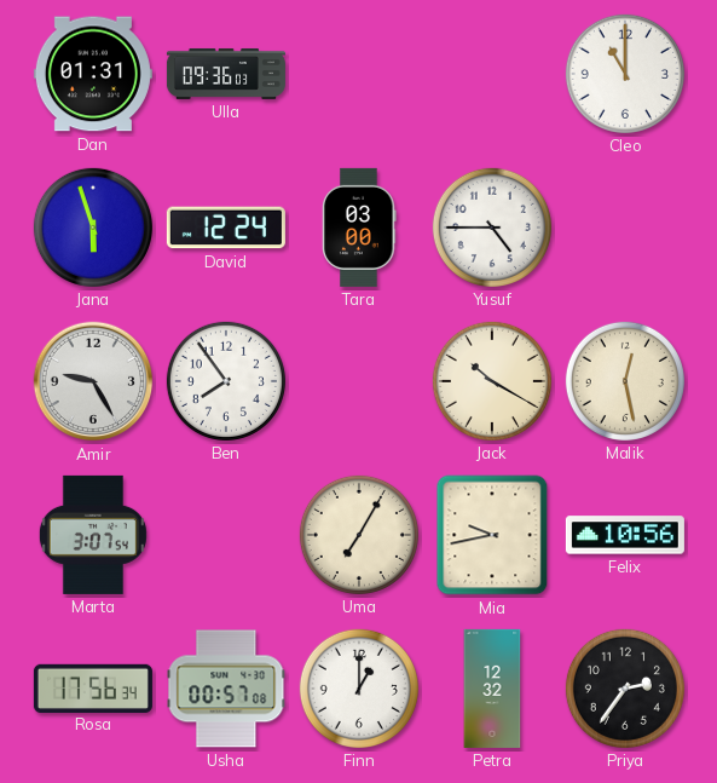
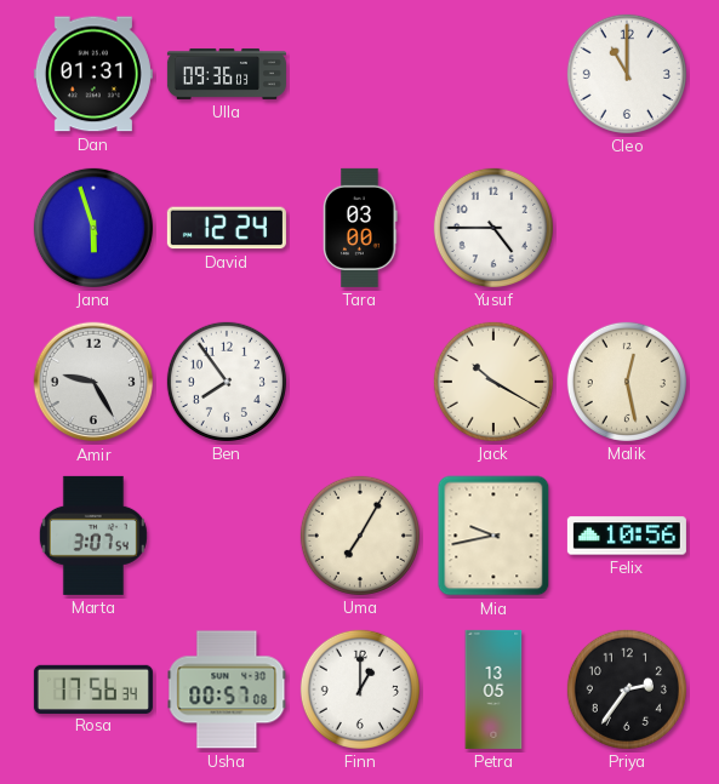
Petra: 12:32 -> 13:05
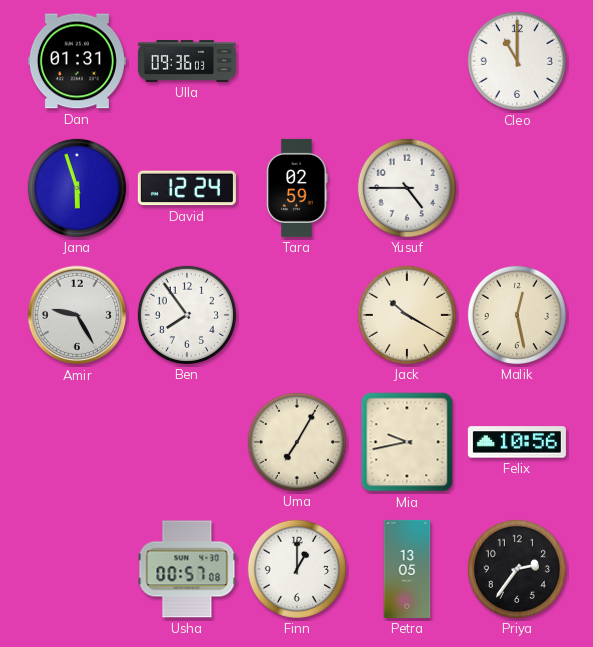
Tara: 03:00 -> 02:59
Marta: 3:07 -> none
Rosa: 17:56 -> none
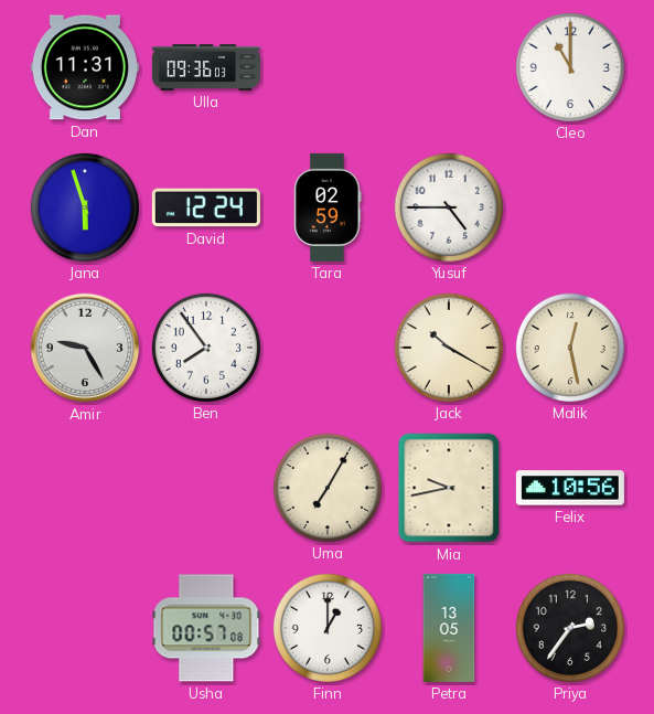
Dan: 01:31 -> 11:31
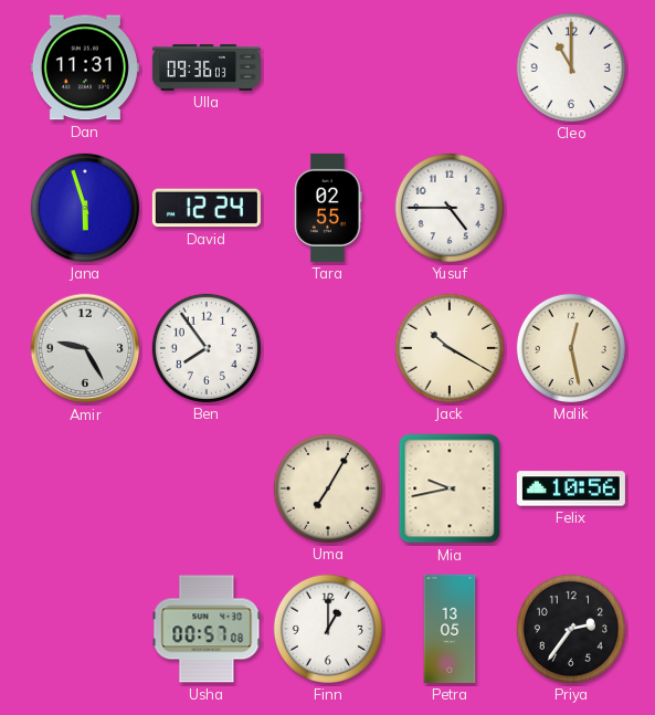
Tara: 02:59 -> 02:55
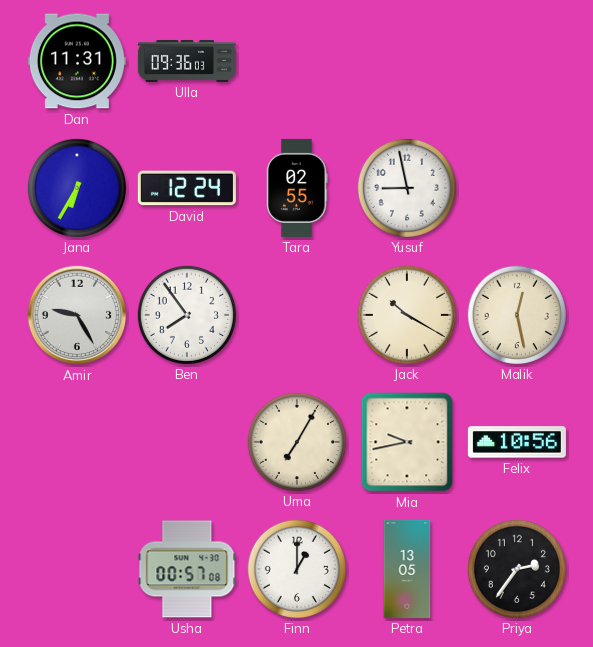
Cleo: 11:00 -> none
Jana: 5:57 -> 6:35
Yusuf: 4:45 -> 8:58
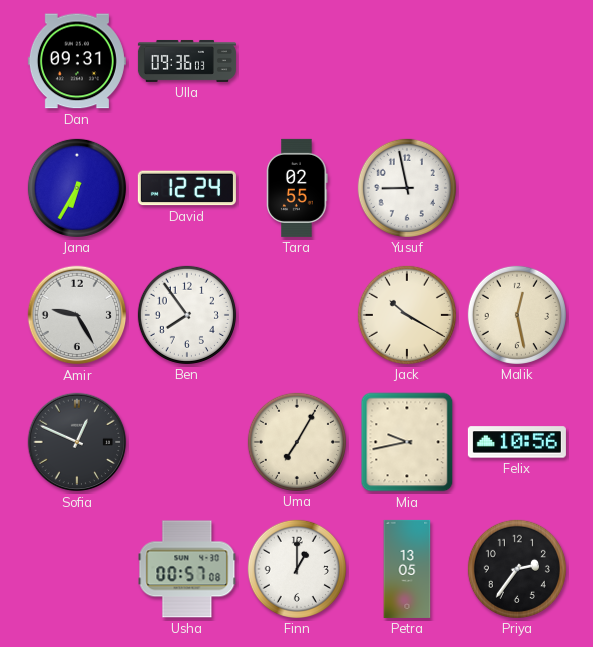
Dan: 11:31 -> 09:31
Sofia: none -> 12:49
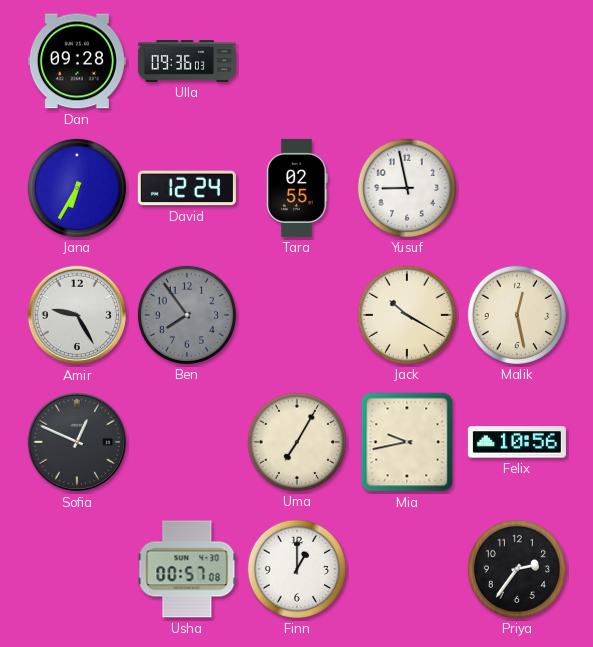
Dan: 09:31 -> 09:28
Ben dial: white -> grey
Petra: 13:05 -> none
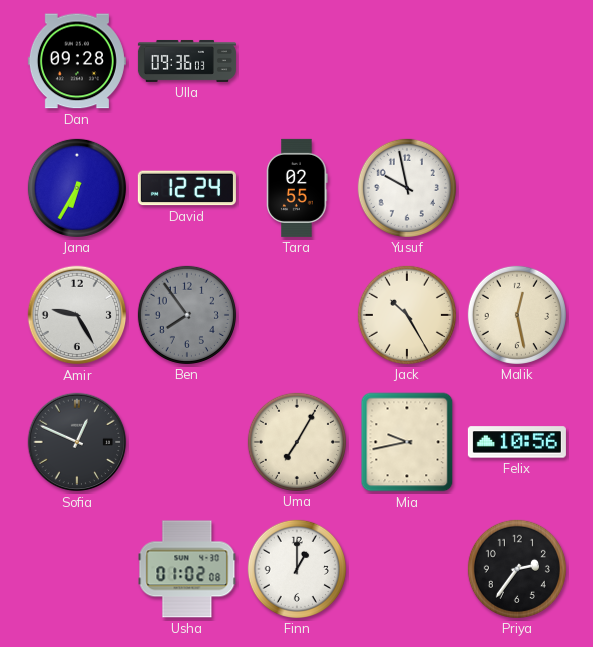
Yusuf: 8:58 -> 9:58
Jack: 10:20 -> 10:25
Usha: 00:57 -> 01:02
